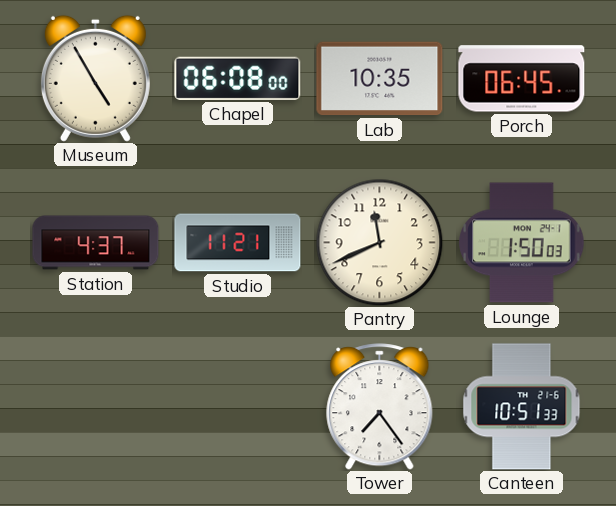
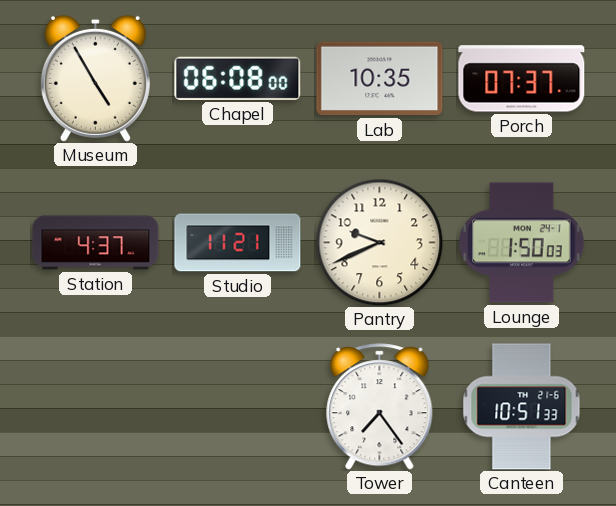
Porch: 06:45 -> 07:37
Pantry: 11:41 -> 9:41
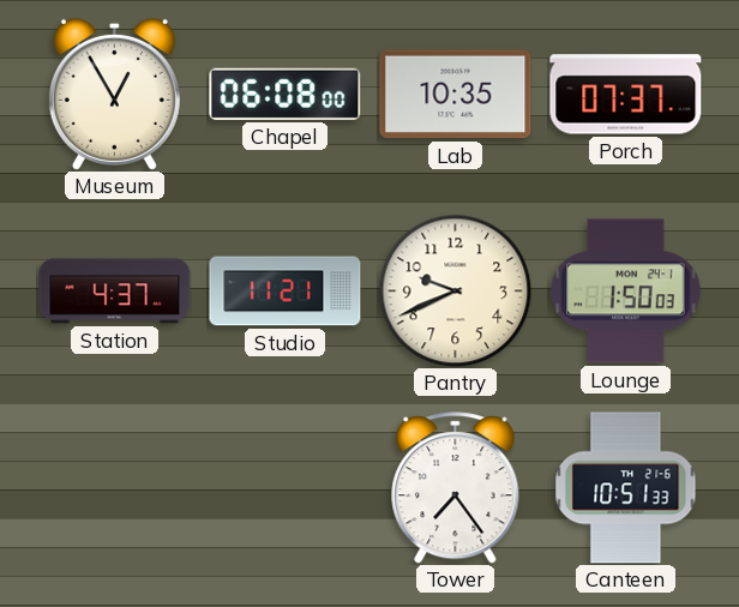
Museum: 4:55 -> 12:55
